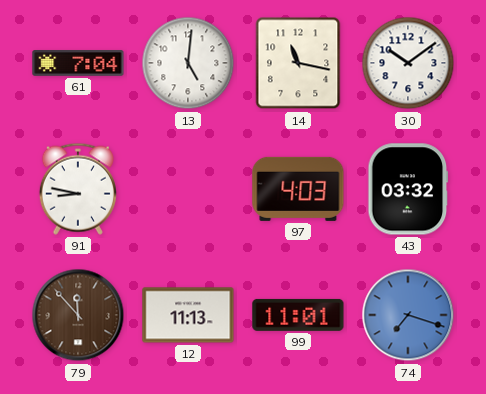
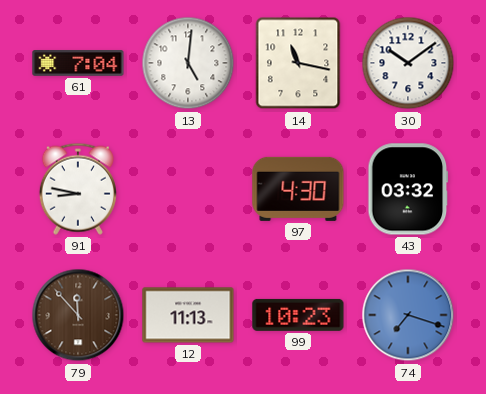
97: 4:03 -> 4:30
99: 11:01 -> 10:23
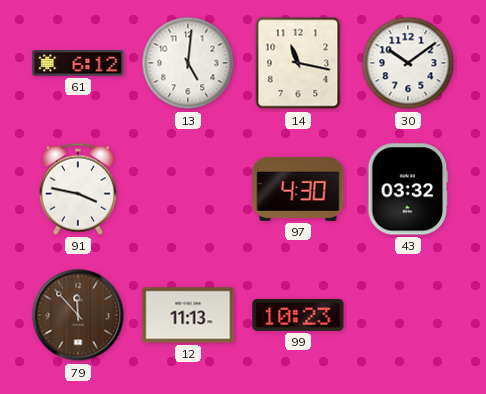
61: 7:04 -> 6:12
91: 8:47 -> 3:47
74: 7:18 -> none
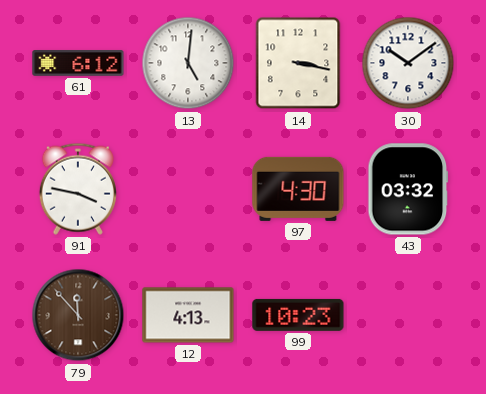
14: 11:17 -> 3:17
12: 11:13 -> 4:13
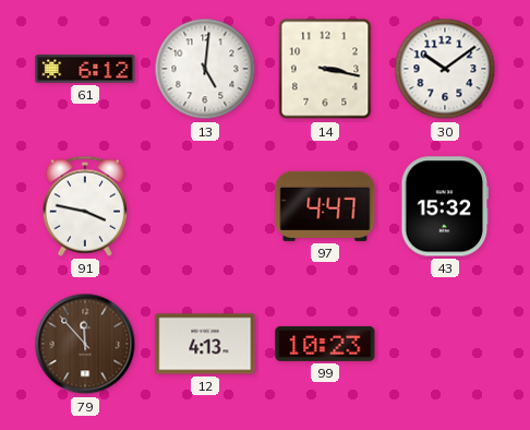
97: 4:30 -> 4:47
43: 03:32 -> 15:32
